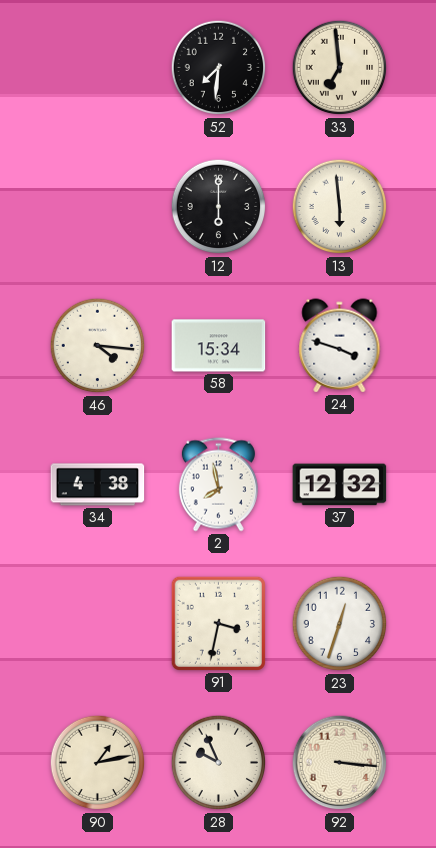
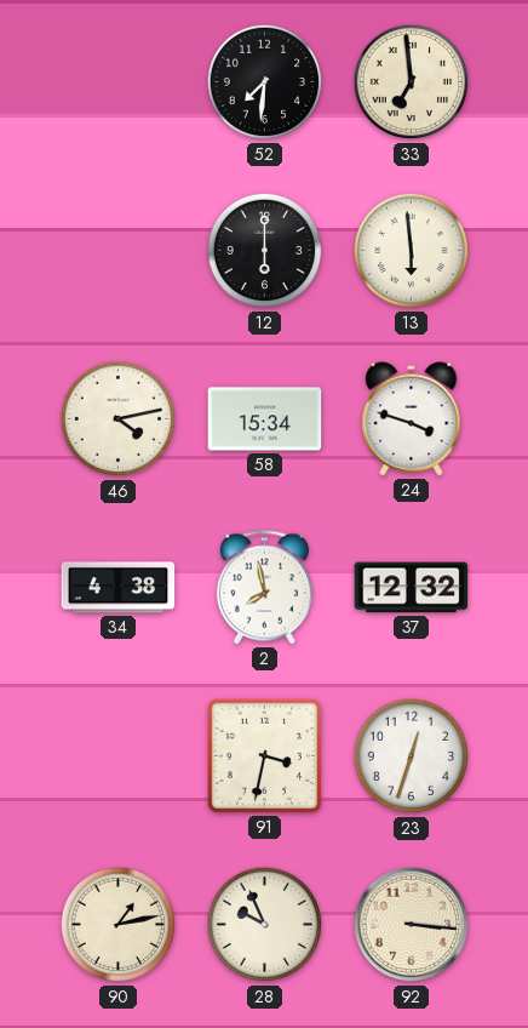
46: 4:16 -> 4:13
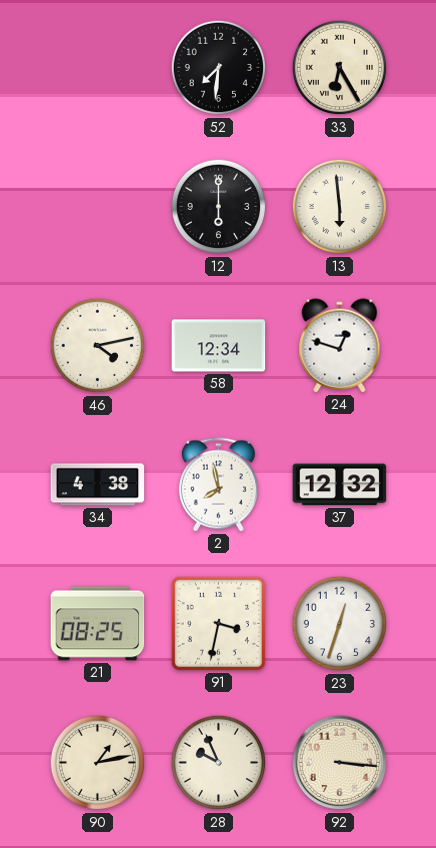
33: 6:59 -> 6:25
58: 15:34 -> 12:34
24: 3:48 -> 12:48
21: none -> 08:25
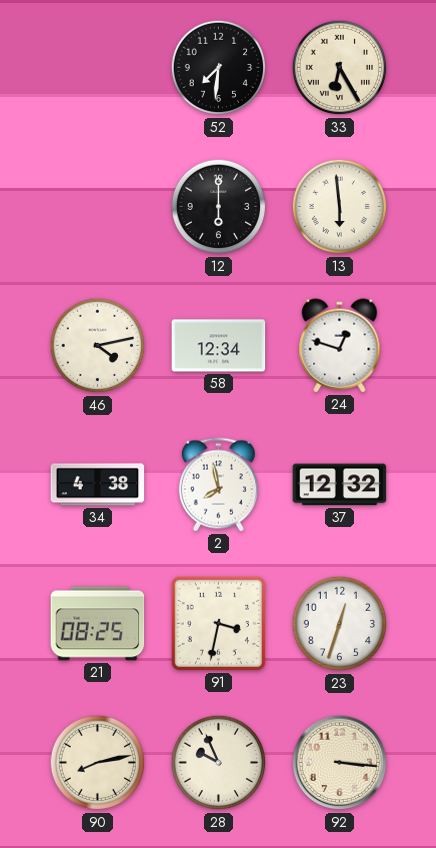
90: 1:13 -> 8:13
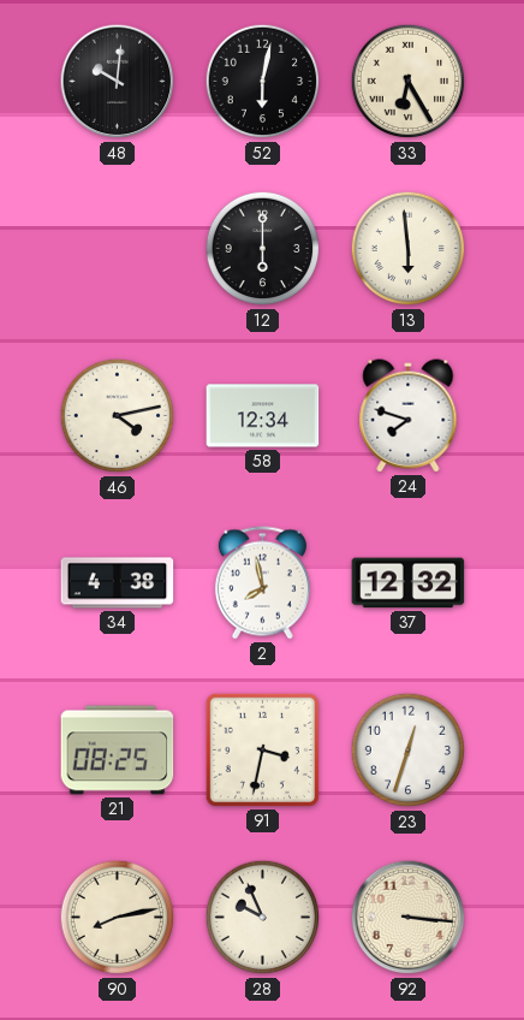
48: none -> 10:01
52: 7:31 -> 6:02
24: 12:48 -> 7:48
